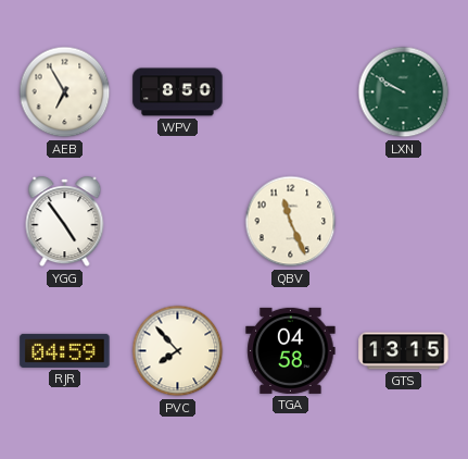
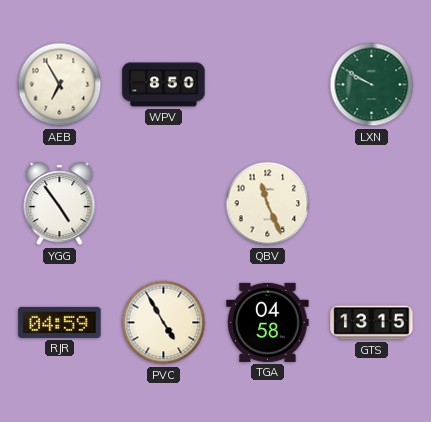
PVC: 7:53 -> 4:55
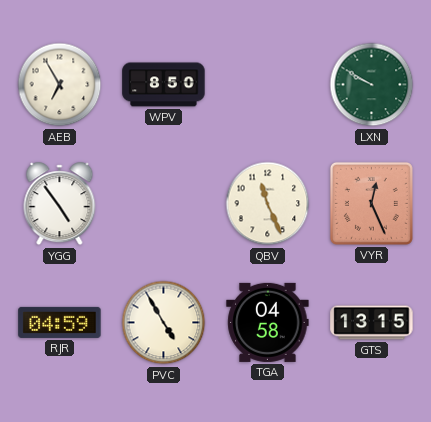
VYR: none -> 12:26
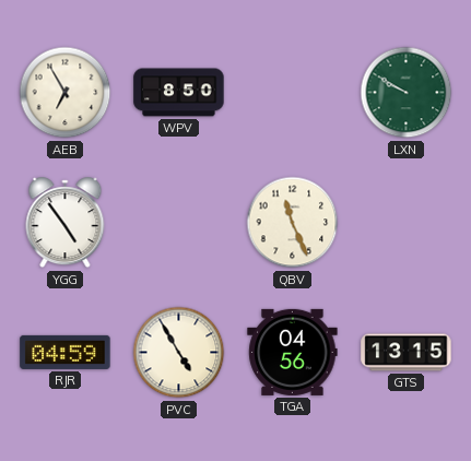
VYR: 12:26 -> none
TGA: 04:58 -> 04:56
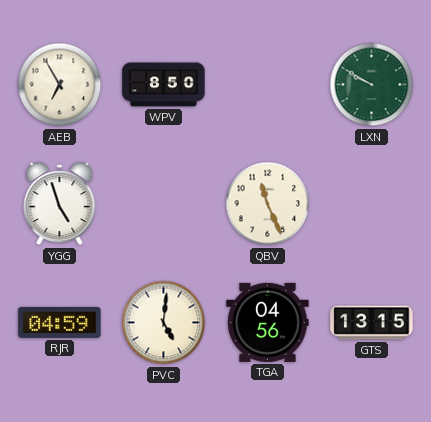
YGG: 4:54 -> 4:57
PVC: 4:55 -> 5:01
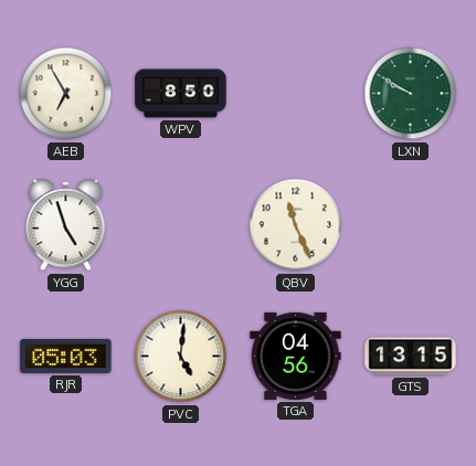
RJR: 04:59 -> 05:03
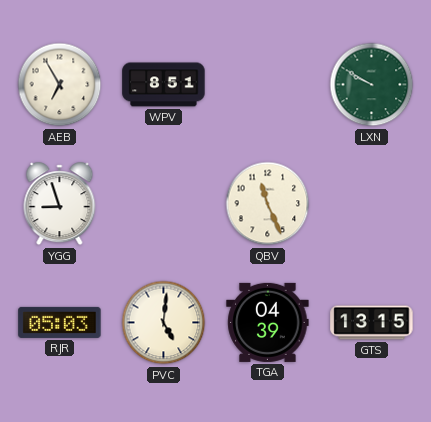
WPV: 8:50 -> 8:51
YGG: 4:57 -> 8:57
TGA: 04:56 -> 04:39
